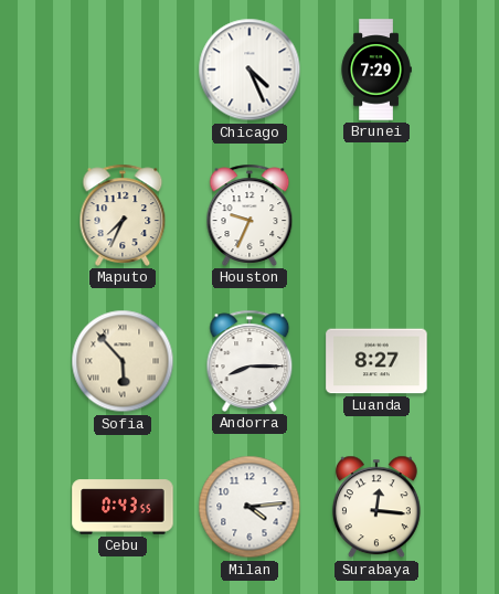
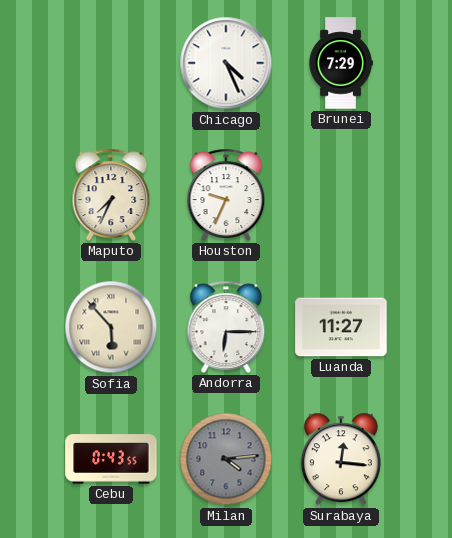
Andorra: 8:15 -> 6:15
Luanda: 8:27 -> 11:27
Milan dial: white -> grey
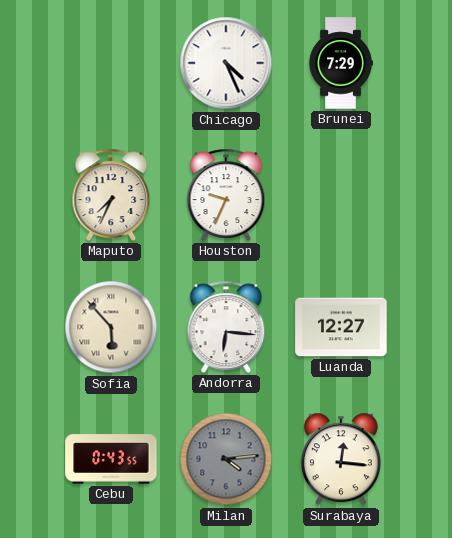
Andorra: 6:15 -> 6:16
Luanda: 11:27 -> 12:27
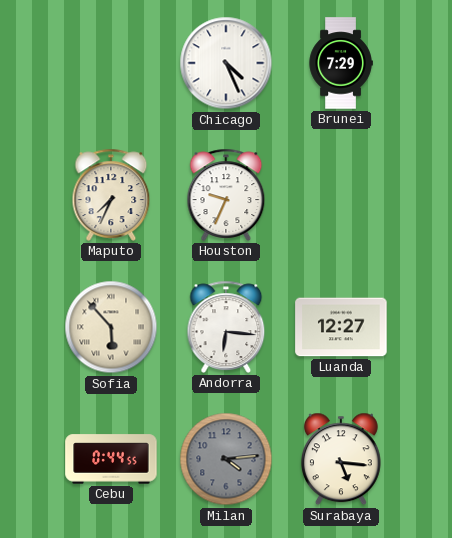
Cebu: 0:43 -> 0:44
Surabaya: 12:16 -> 5:16
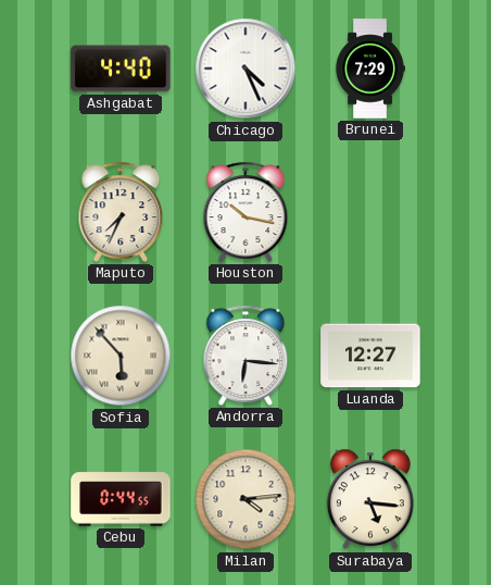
Ashgabat: none -> 4:40
Houston: 9:34 -> 10:17
Milan dial: grey -> cream
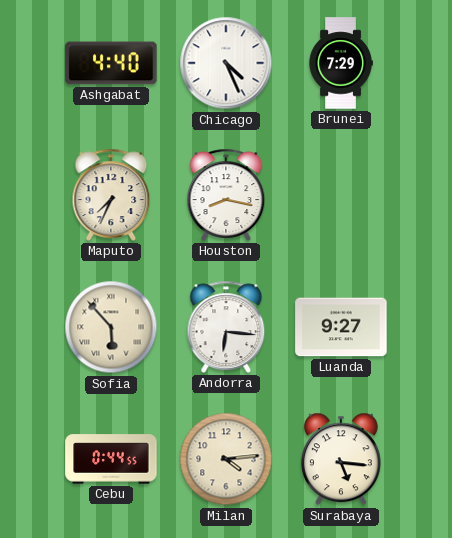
Houston: 10:17 -> 8:17
Luanda: 12:27 -> 9:27
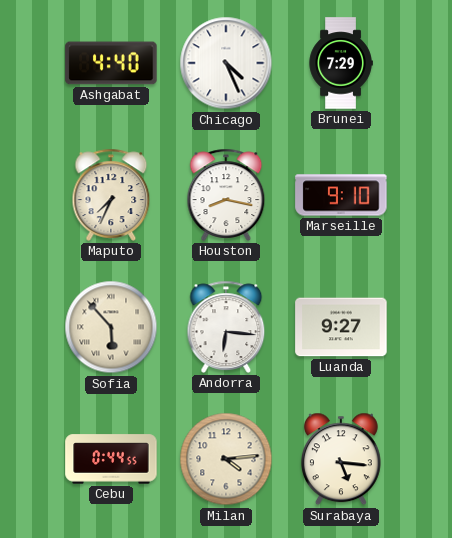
Marseille: none -> 9:10
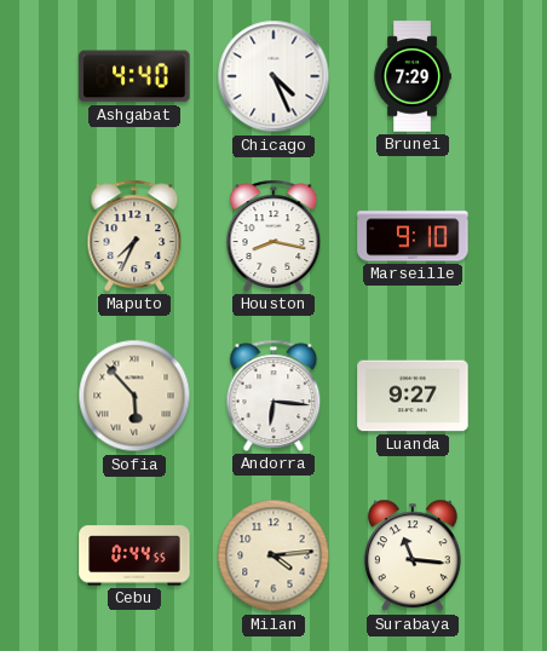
Surabaya: 5:16 -> 11:16
